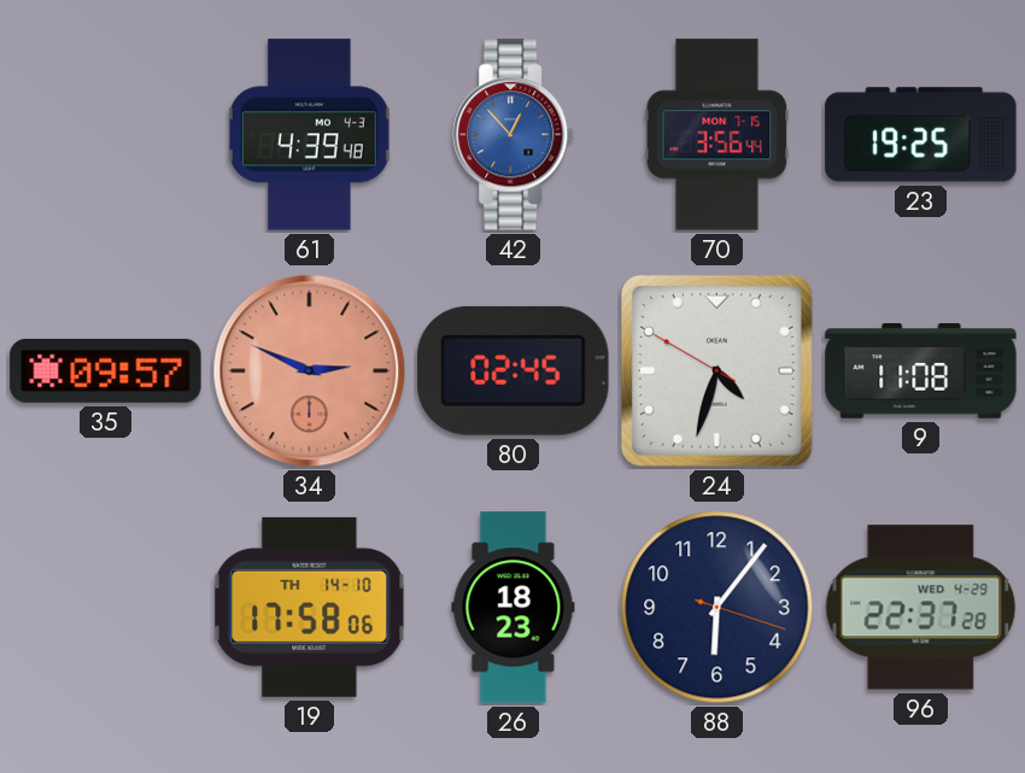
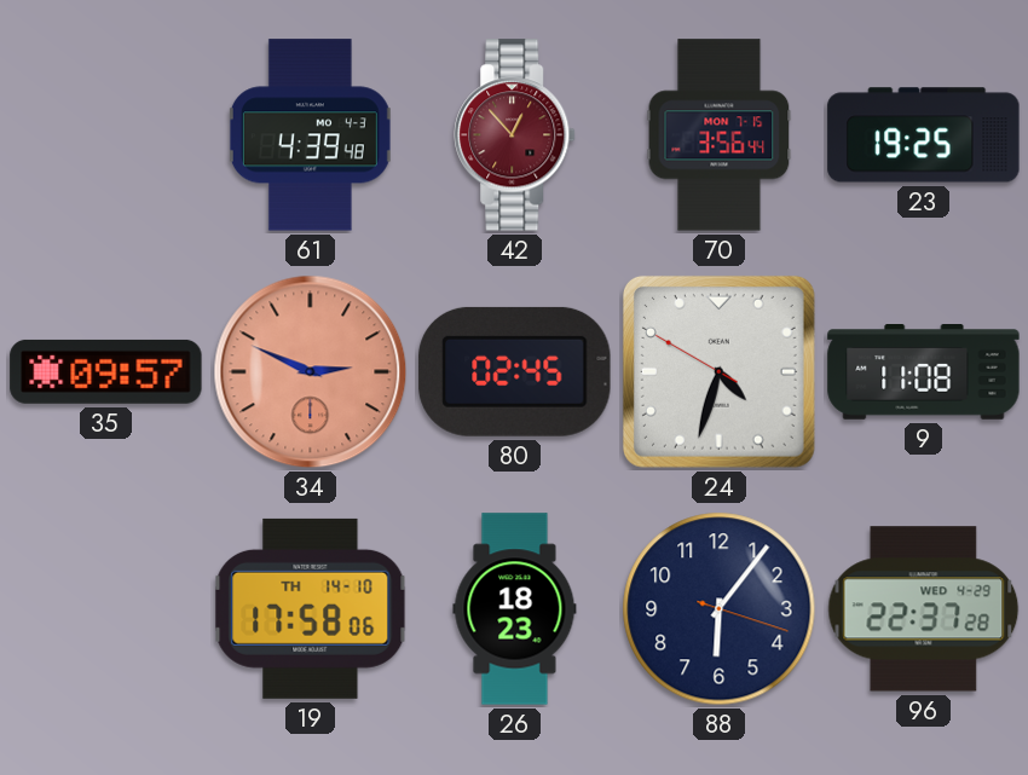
42 dial: blue -> burgundy
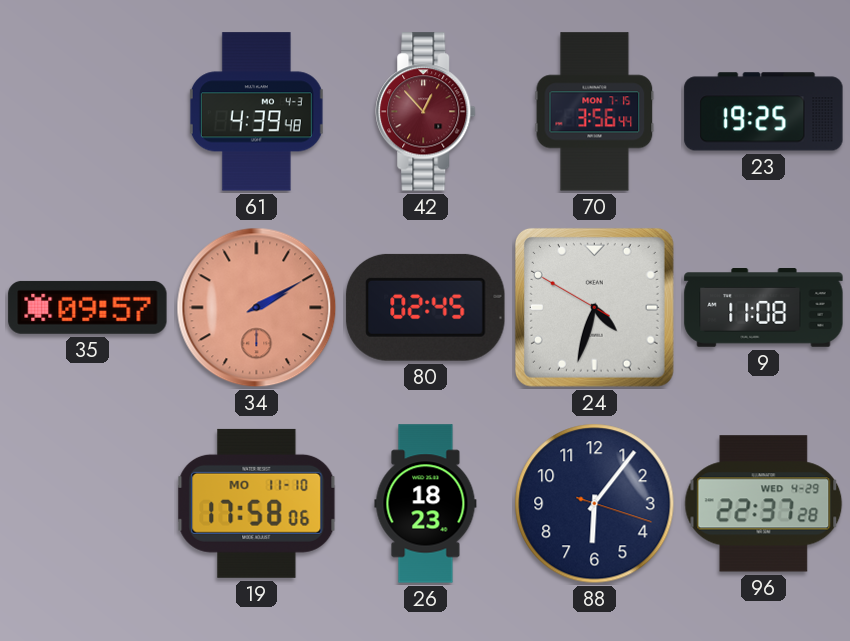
34: 2:49 -> 2:10
19 date: TH 14-10 -> MO 11-10
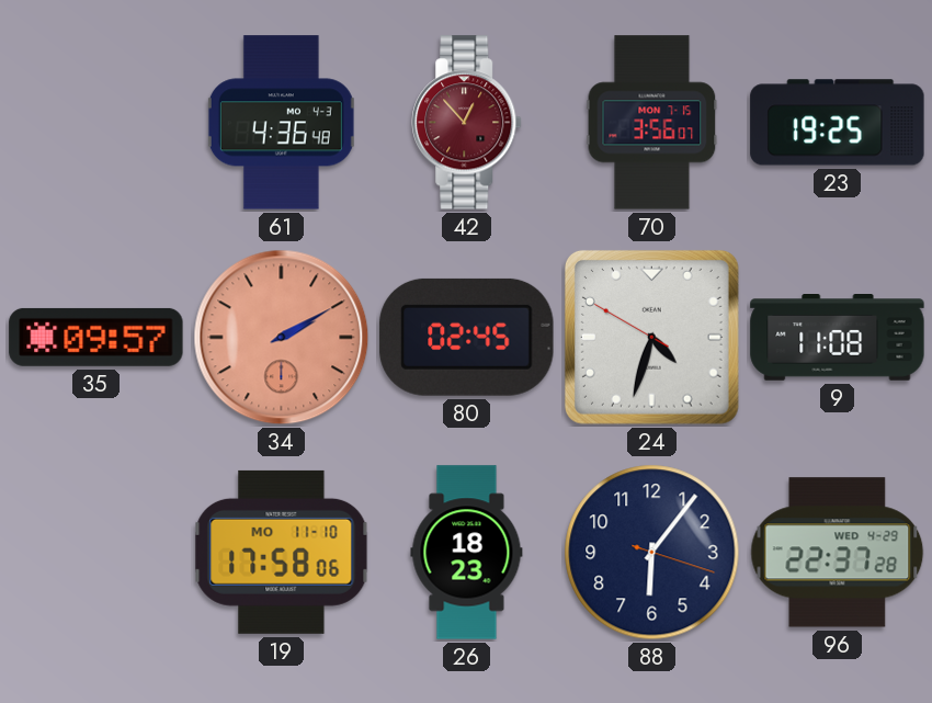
61: 4:39 -> 4:36
70: 3:56:44 -> 3:56:07
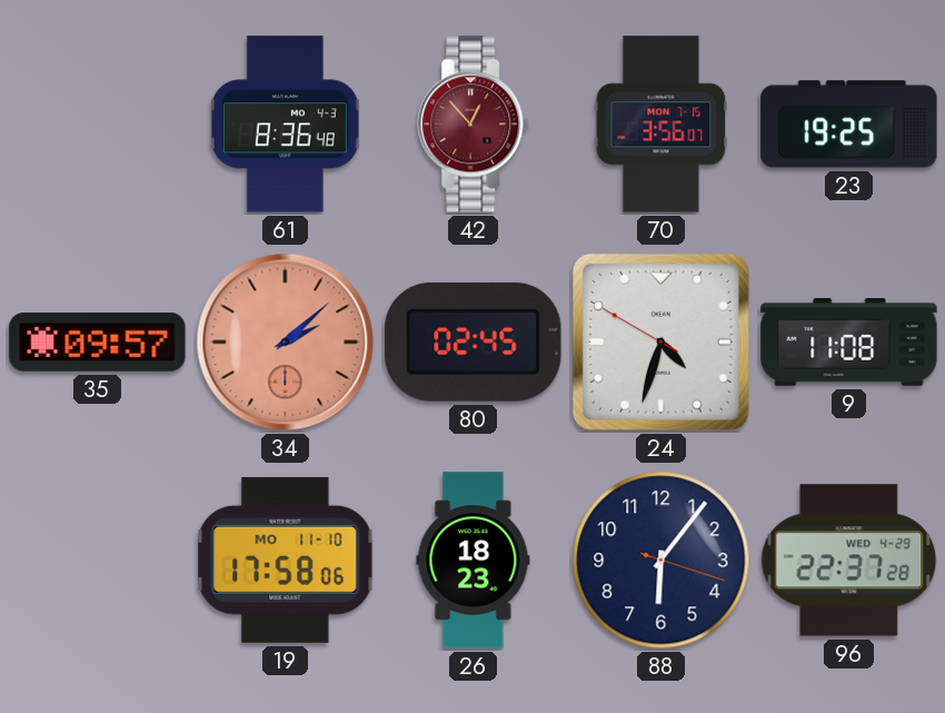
61: 4:36 -> 8:36
34: 2:10 -> 2:08
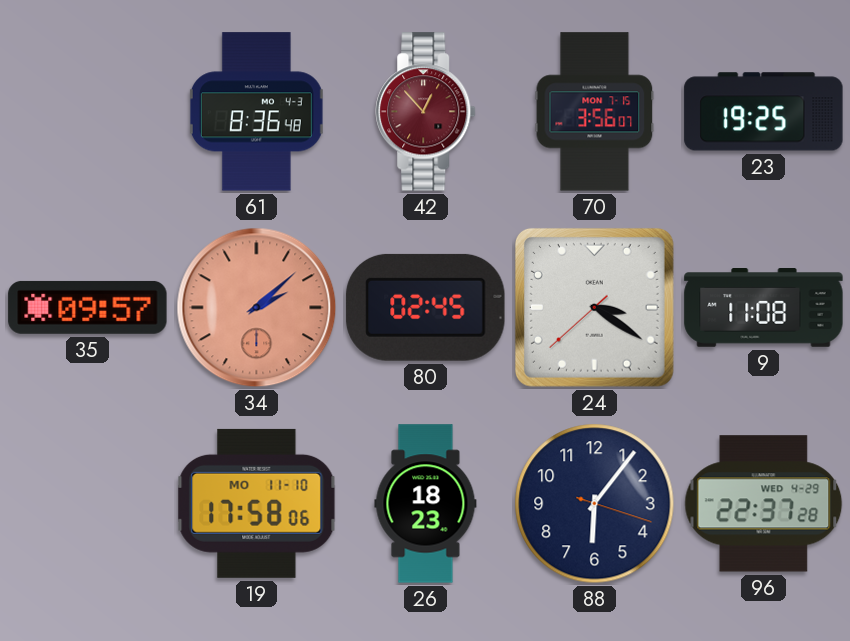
24: 4:32 -> 3:20
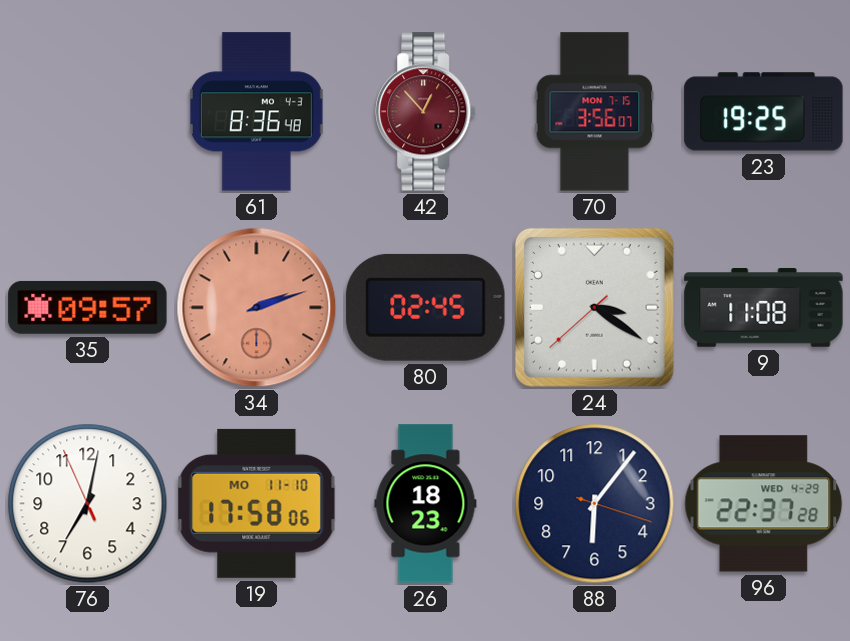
34: 2:08 -> 2:12
76: none -> 7:01
